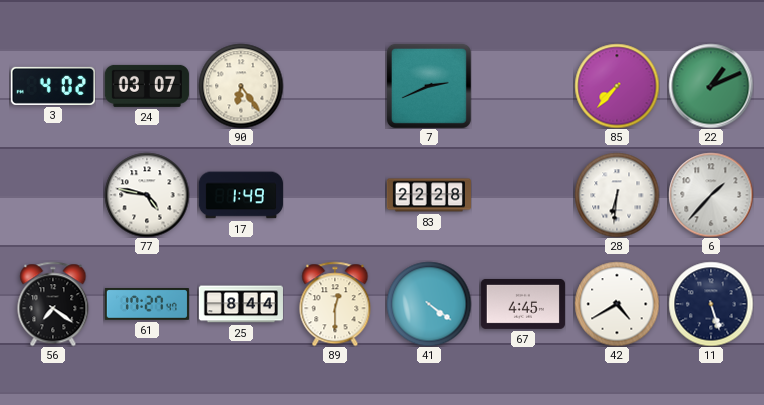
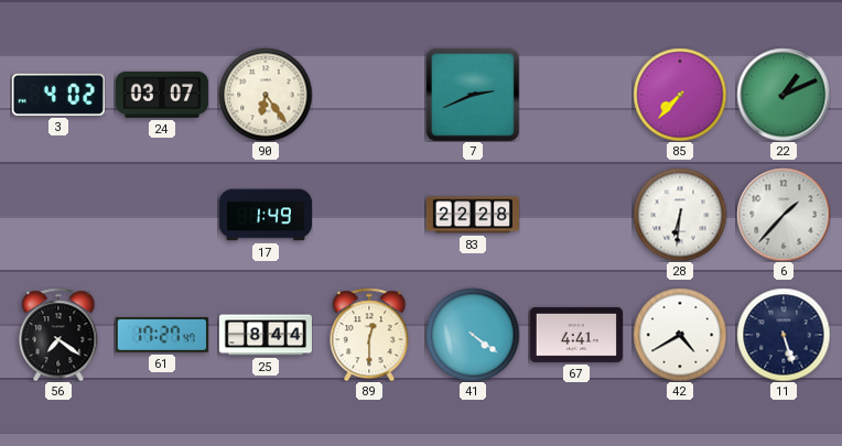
77: 4:47 -> none
67: 4:45 -> 4:41
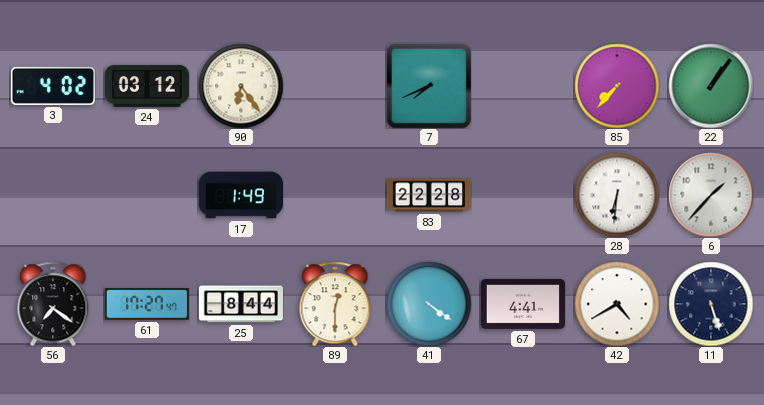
24: 03:07 -> 03:12
7: 2:41 -> 7:41
22: 1:11 -> 1:06
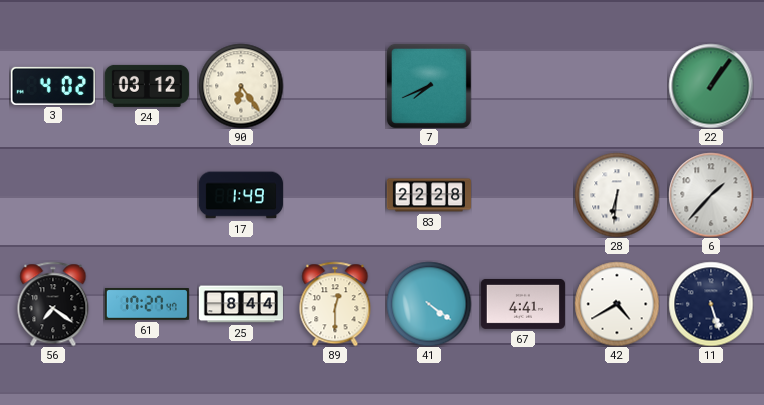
85: 7:37 -> none
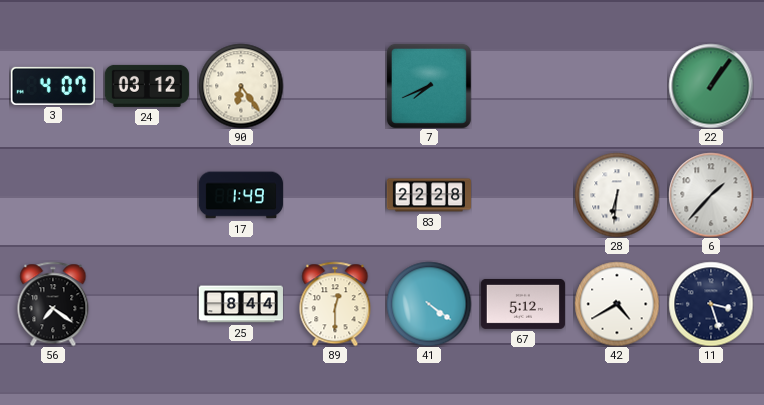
3: 4:02 -> 4:07
61: 17:27 -> none
67: 4:41 -> 5:12
11: 5:27 -> 3:27
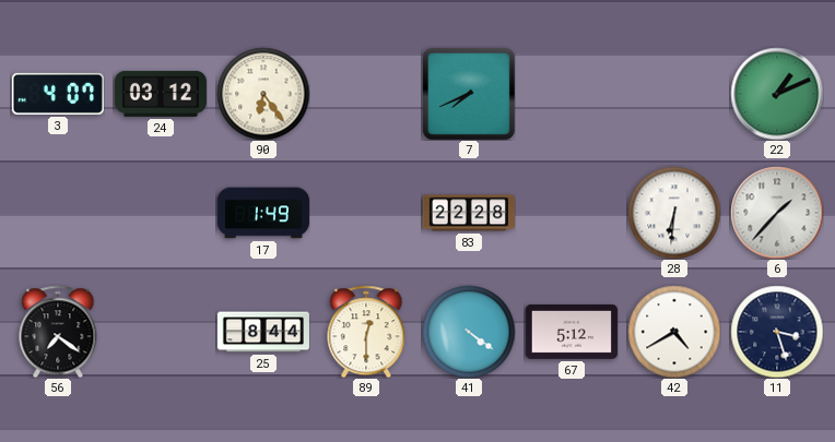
22: 1:06 -> 1:11
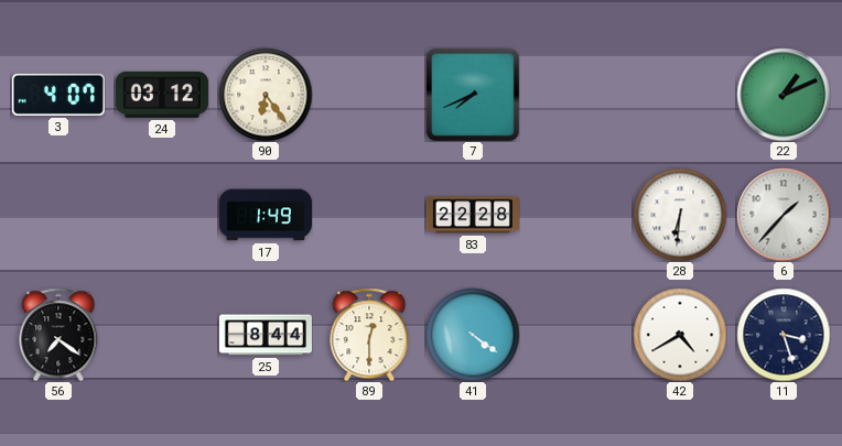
67: 5:12 -> none
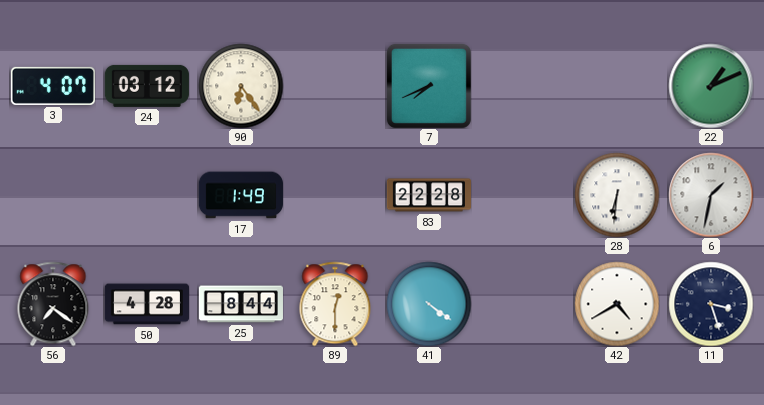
6: 1:37 -> 1:32
50: none -> 4:28
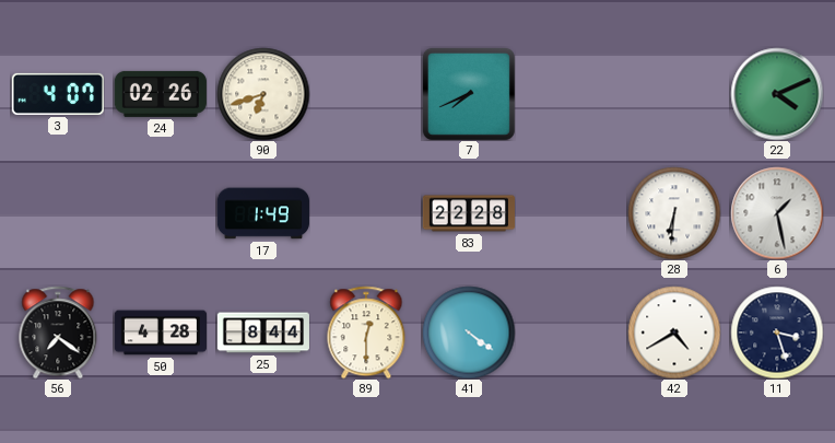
24: 03:12 -> 02:26
90: 6:24 -> 6:42
22: 1:11 -> 4:11
6: 1:32 -> 1:28
